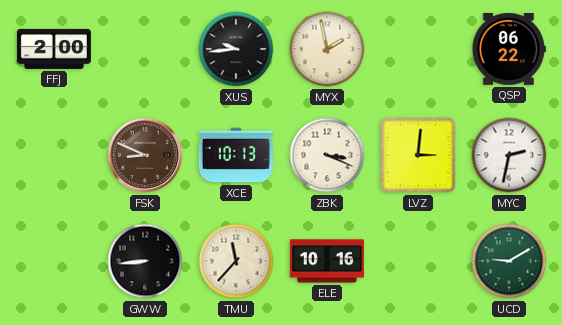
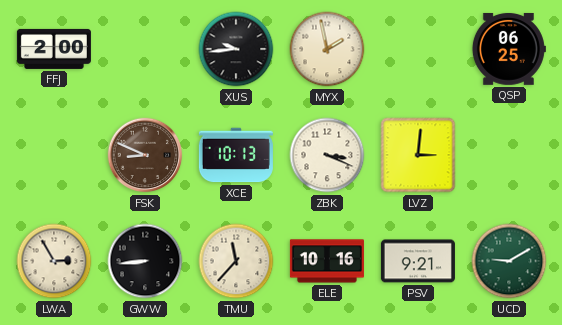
QSP: 06:22 -> 06:25
MYC: 2:32 -> none
LWA: none -> 2:55
PSV: none -> 9:21
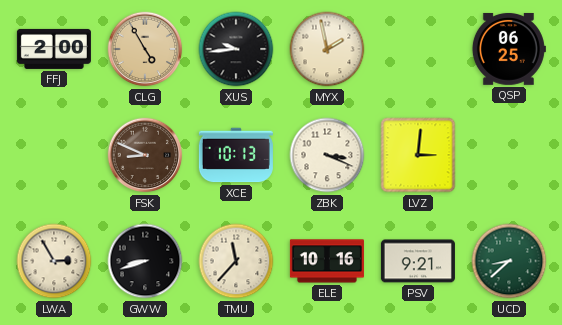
CLG: none -> 4:55
GWW: 8:44 -> 8:42
UCD: 9:10 -> 8:38
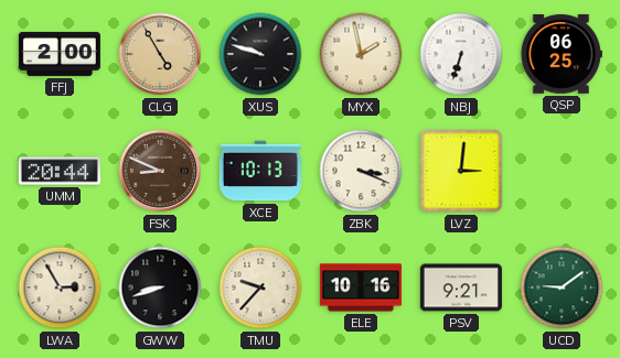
XUS: 9:44 -> 9:48
NBJ: none -> 6:33
UMM: none -> 20:44
TMU: 11:37 -> 9:37
UCD: 8:38 -> 9:09
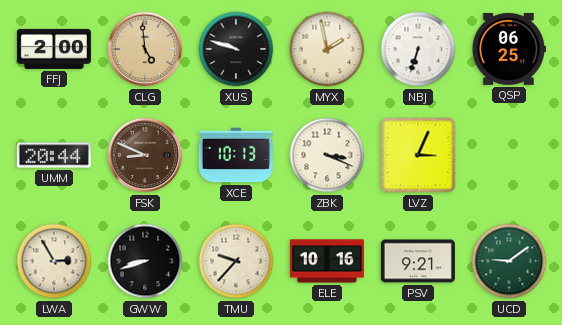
CLG: 4:55 -> 4:59
LVZ: 3:01 -> 3:04
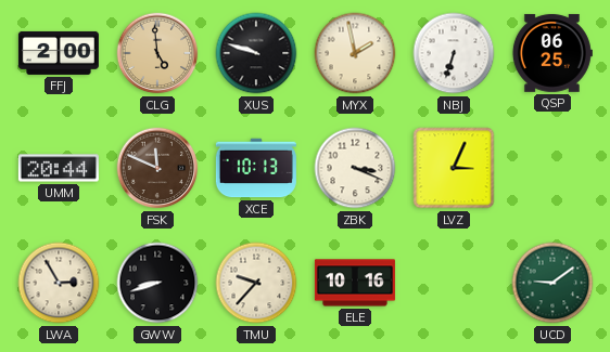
FSK: 8:49 -> 11:49
PSV: 9:21 -> none
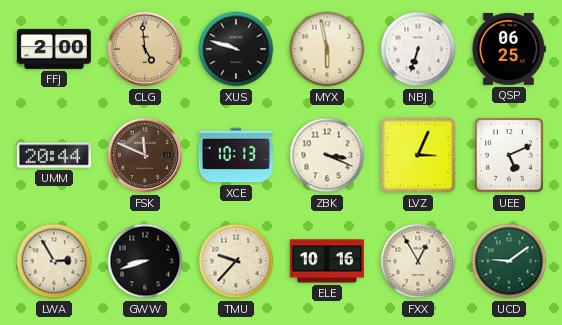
MYX: 1:58 -> 5:58
UEE: none -> 5:11
FXX: none -> 12:55
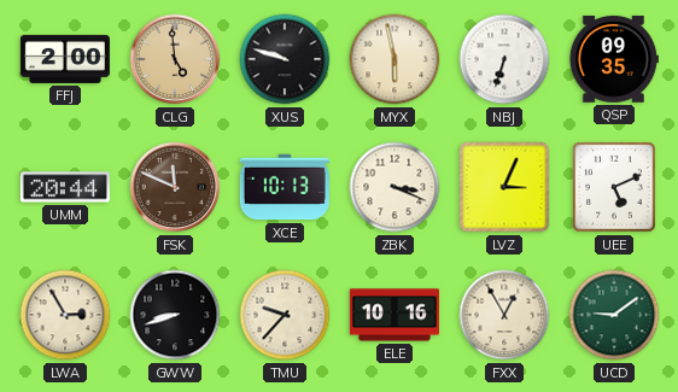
QSP: 06:25 -> 09:35
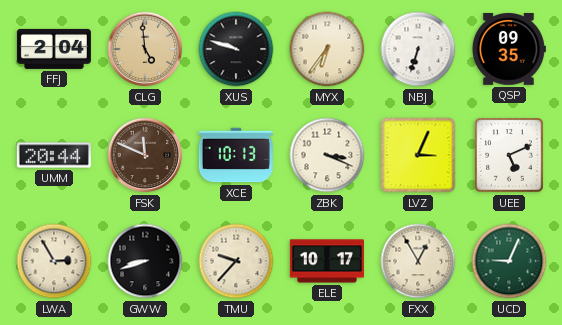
FFJ: 2:00 -> 2:04
MYX: 5:58 -> 6:36
ELE: 10:16 -> 10:17
UCD: 9:09 -> 9:04
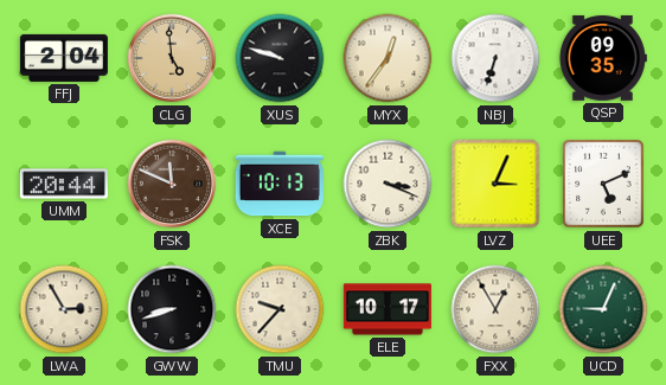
MYX: 6:36 -> 12:36
